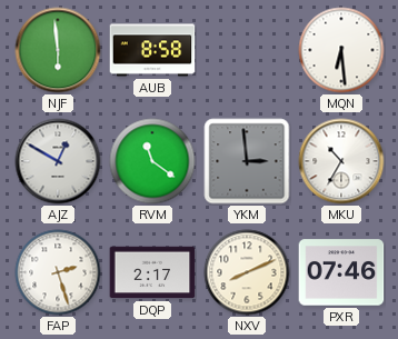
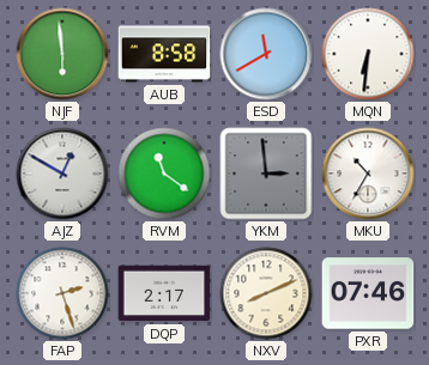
ESD: none -> 11:40
MQN: 6:29 -> 6:31
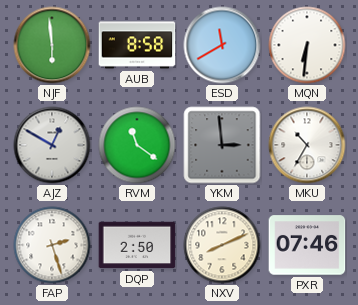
DQP: 2:17 -> 2:50
